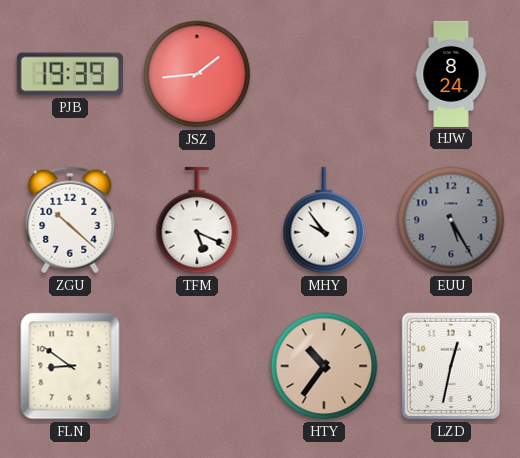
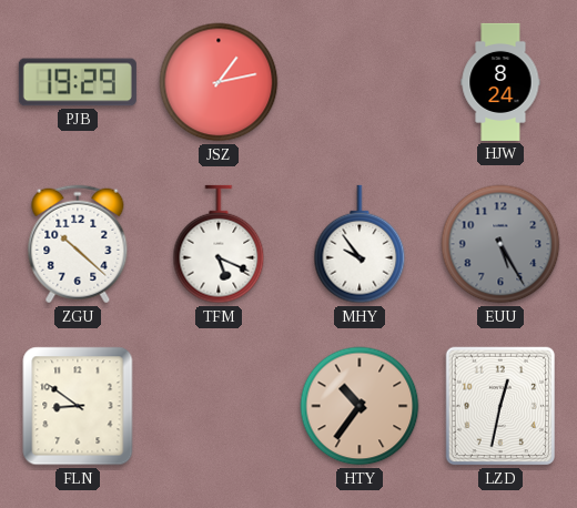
PJB: 19:39 -> 19:29
JSZ: 1:44 -> 1:13
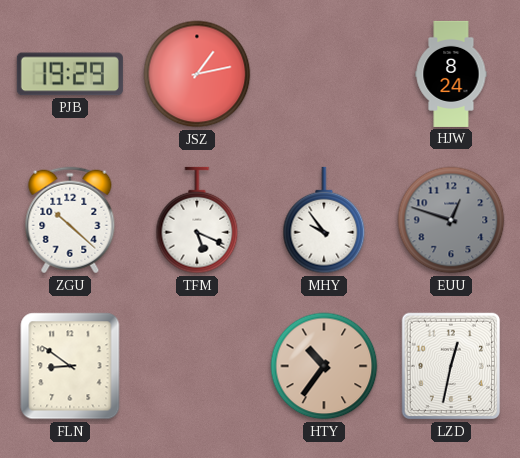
EUU: 5:25 -> 12:48
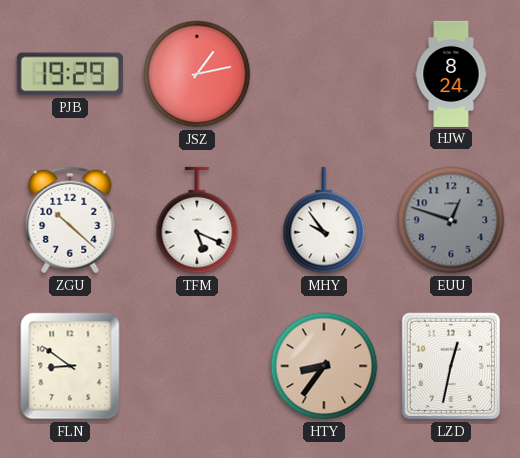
HTY: 10:36 -> 8:36
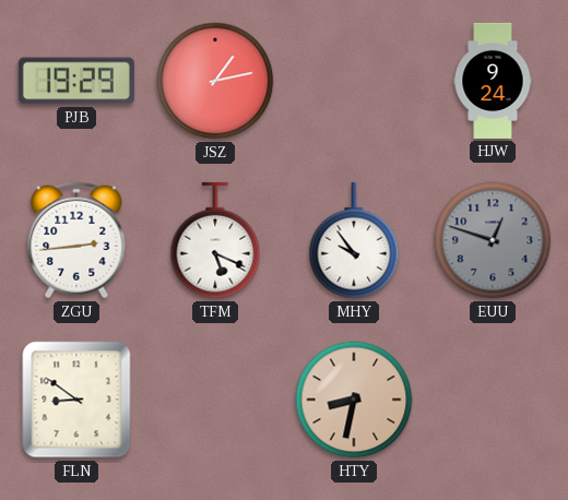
HJW: 8:24 -> 9:24
ZGU: 10:22 -> 2:44
HTY: 8:36 -> 8:32
LZD: 12:32 -> none
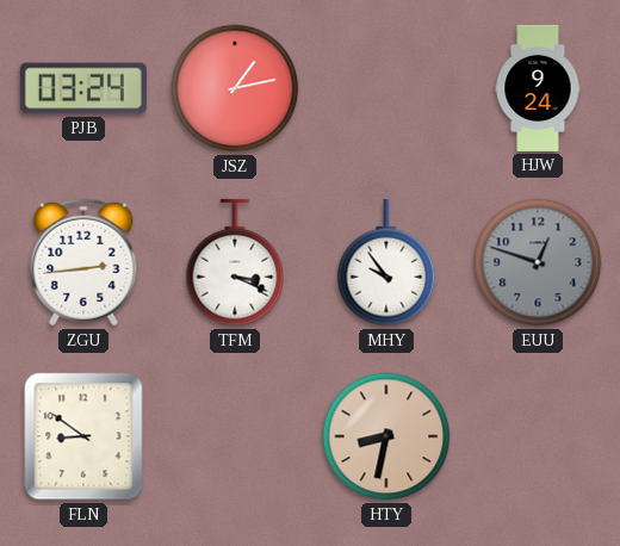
PJB: 19:29 -> 03:24
TFM: 5:19 -> 3:19
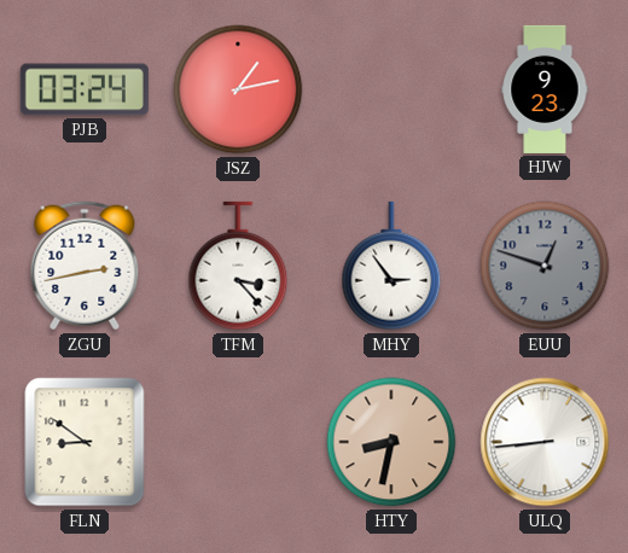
HJW: 9:24 -> 9:23
ZGU: 2:44 -> 2:43
TFM: 3:19 -> 3:23
MHY: 9:54 -> 2:54
ULQ: none -> 8:44
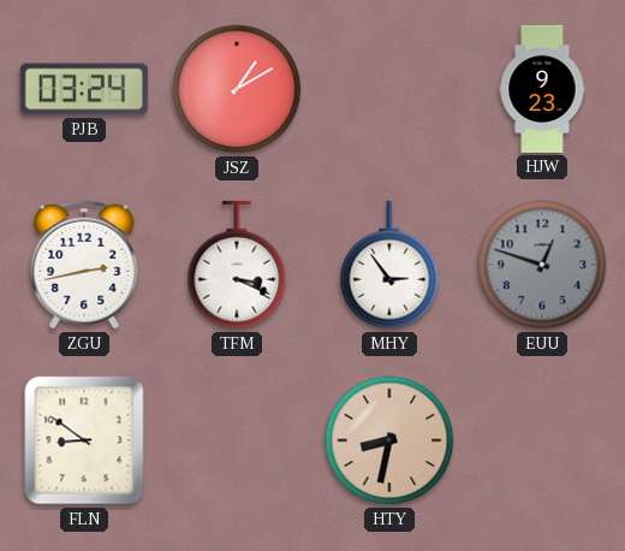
JSZ: 1:13 -> 1:10
TFM: 3:23 -> 3:19
ULQ: 8:44 -> none
